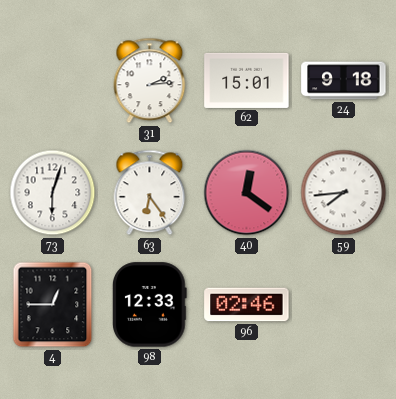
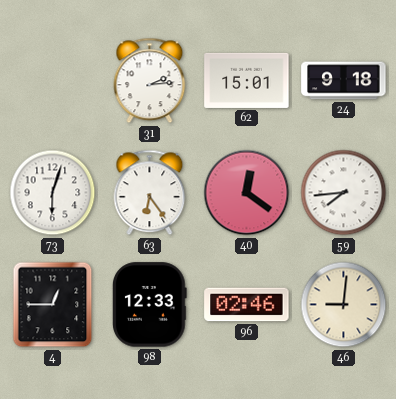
46: none -> 9:01
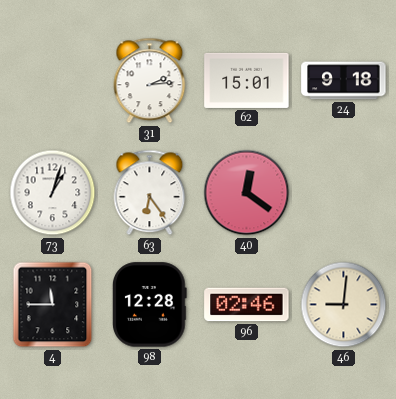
73: 6:03 -> 1:03
59: 7:44 -> none
4: 12:45 -> 11:45
98: 12:33 -> 12:28
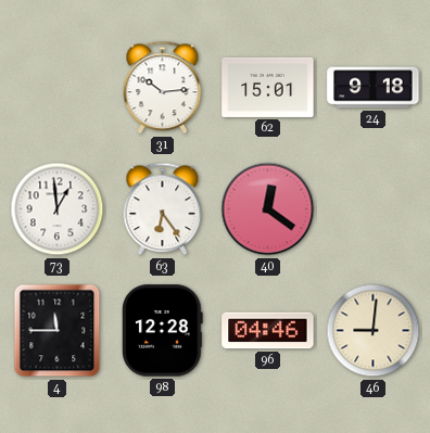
31: 2:14 -> 10:14
73: 1:03 -> 12:59
96: 02:46 -> 04:46
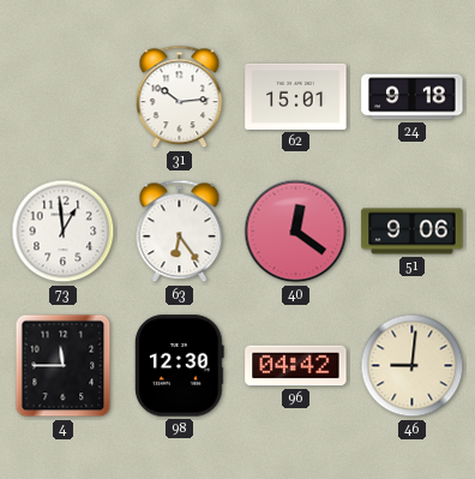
51: none -> 9:06
98: 12:28 -> 12:30
96: 04:46 -> 04:42
